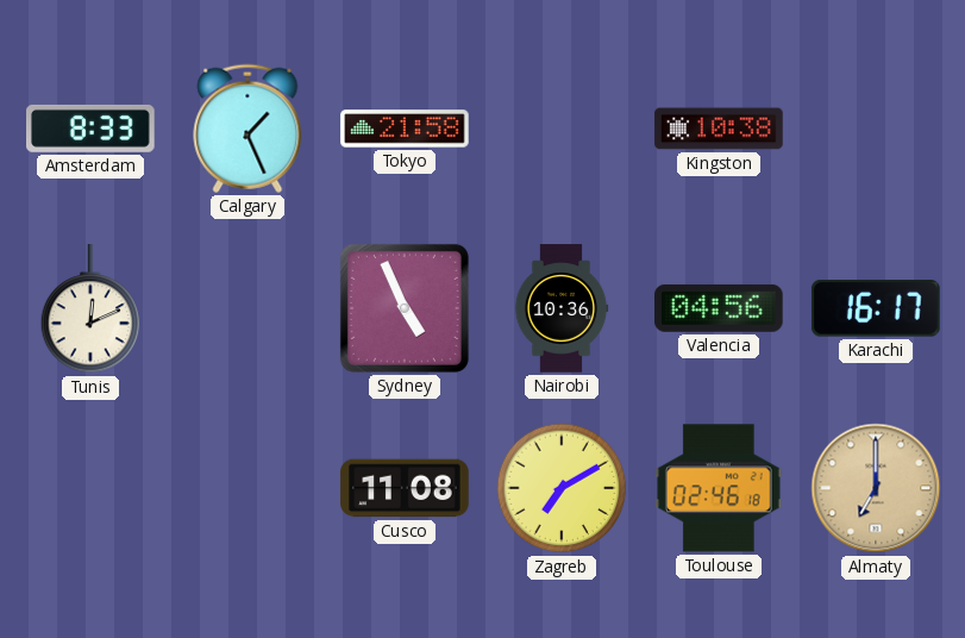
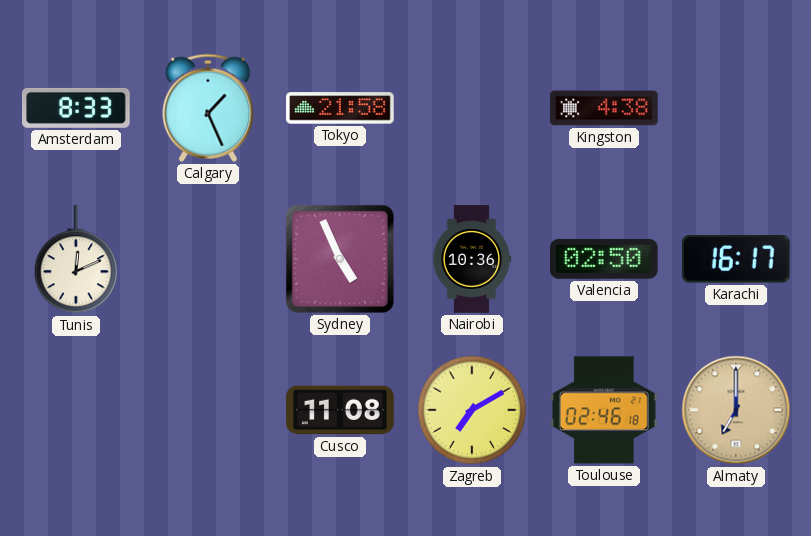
Kingston: 10:38 -> 4:38
Valencia: 04:56 -> 02:50
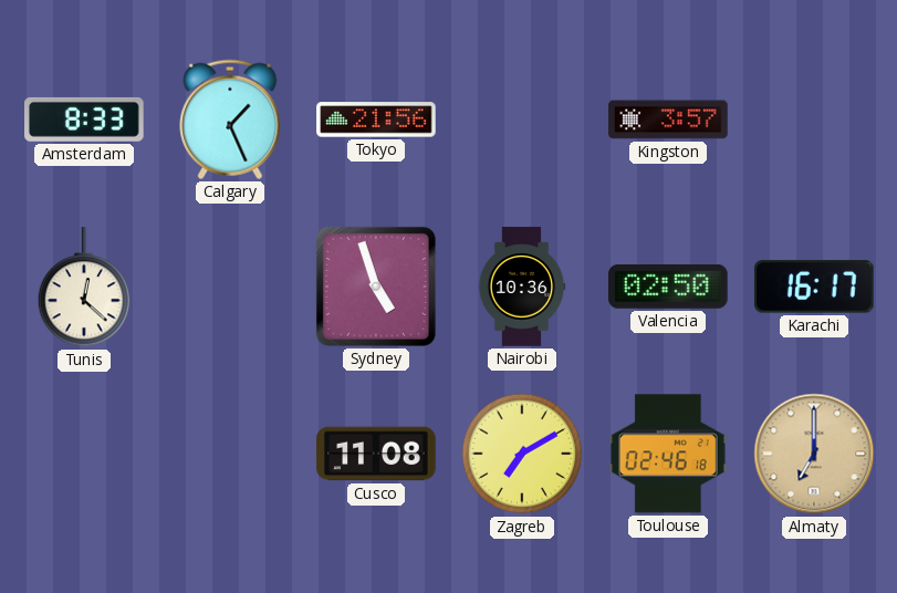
Tokyo: 21:58 -> 21:56
Kingston: 4:38 -> 3:57
Tunis: 12:11 -> 12:22
Sydney: 4:56 -> 4:57
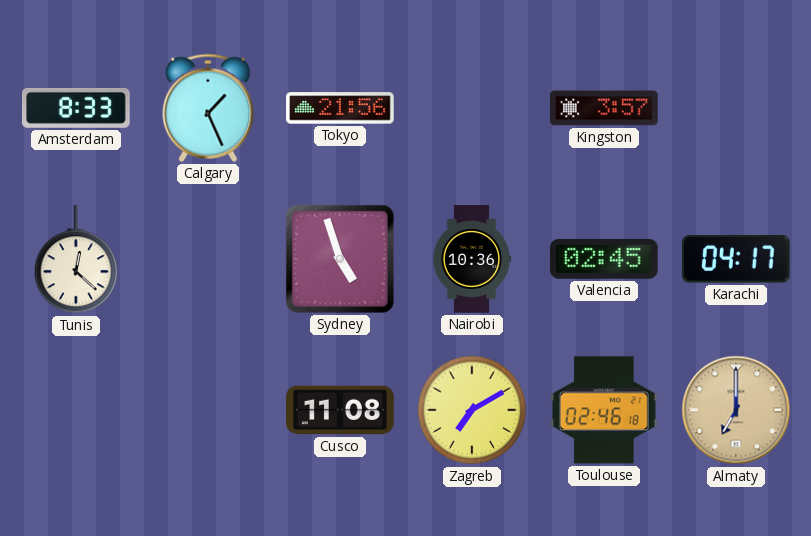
Valencia: 02:50 -> 02:45
Karachi: 16:17 -> 04:17
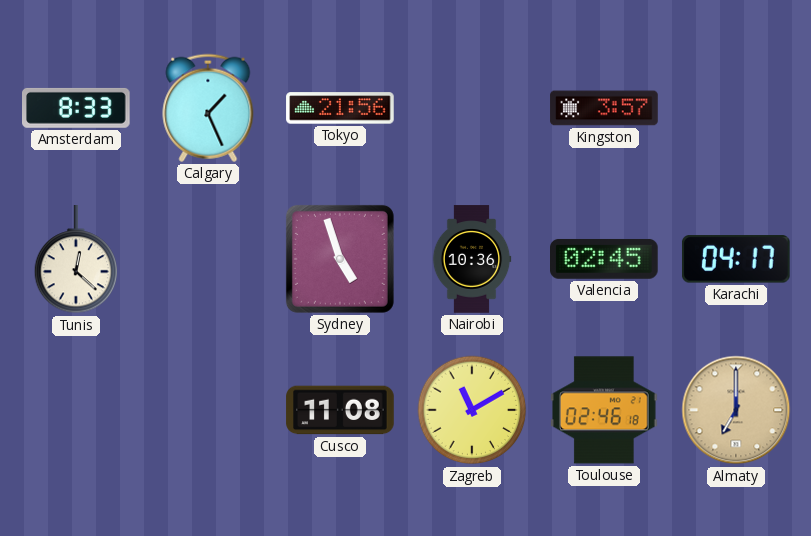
Zagreb: 7:10 -> 11:10
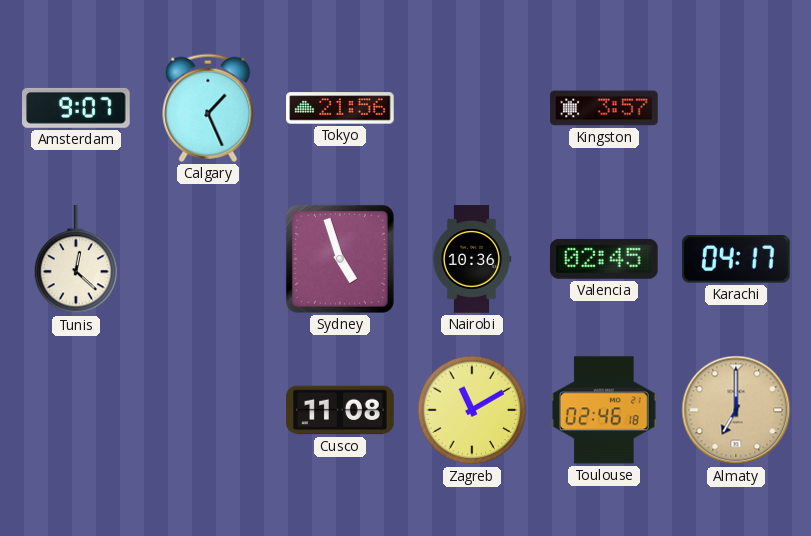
Amsterdam: 8:33 -> 9:07
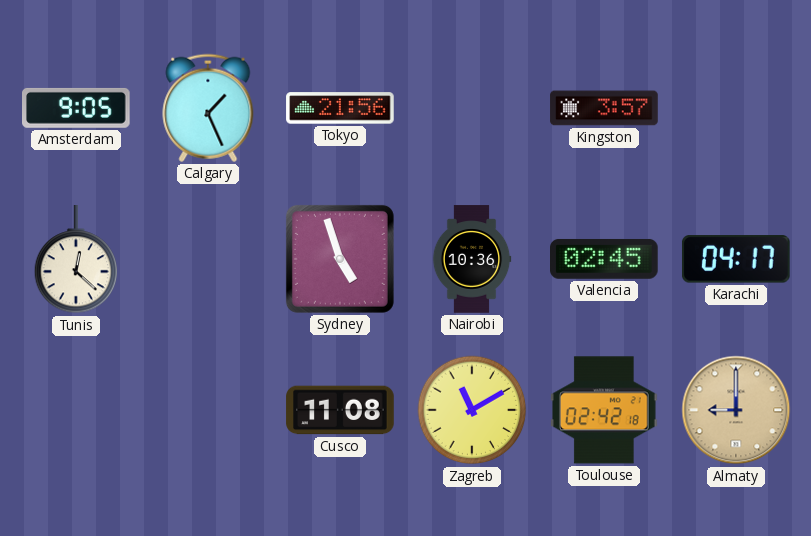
Amsterdam: 9:07 -> 9:05
Toulouse: 02:46 -> 02:42
Almaty: 7:00 -> 9:00
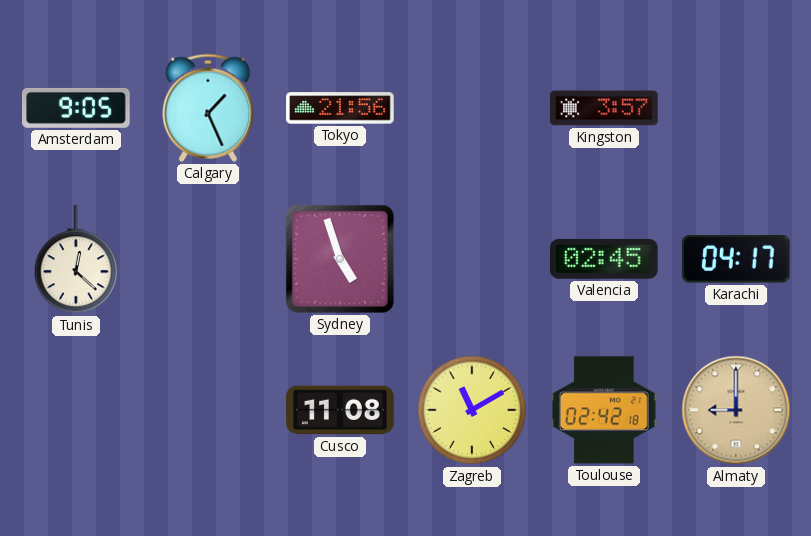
Nairobi: 10:36 -> none
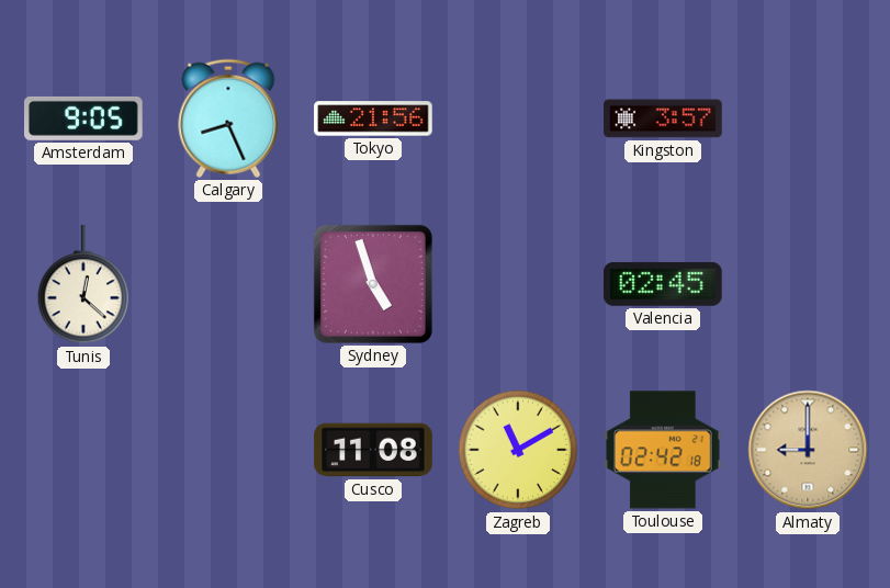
Calgary: 1:26 -> 8:26
Karachi: 04:17 -> none
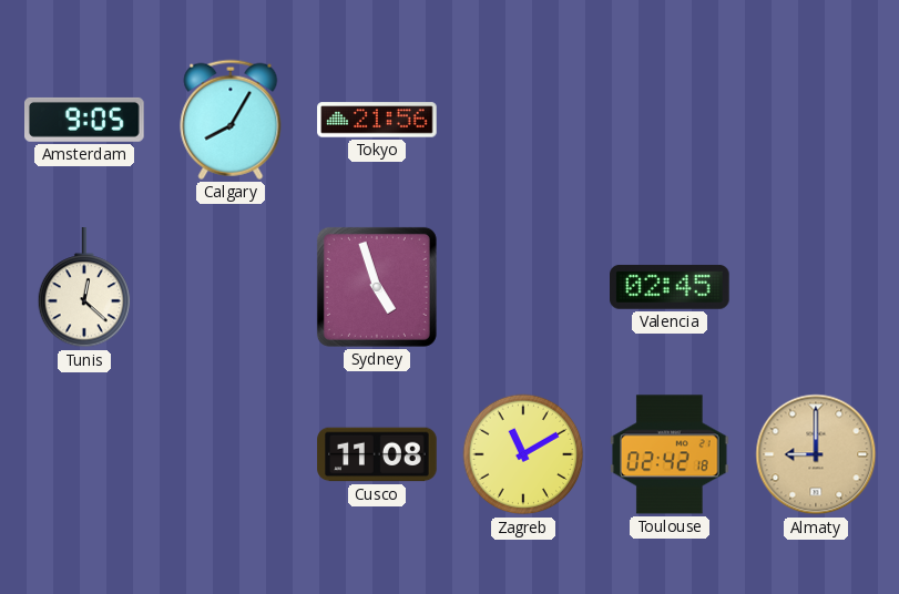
Calgary: 8:26 -> 8:05
Kingston: 3:57 -> none
